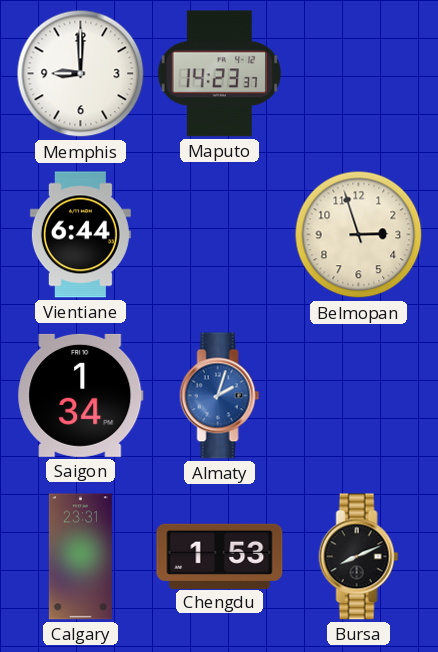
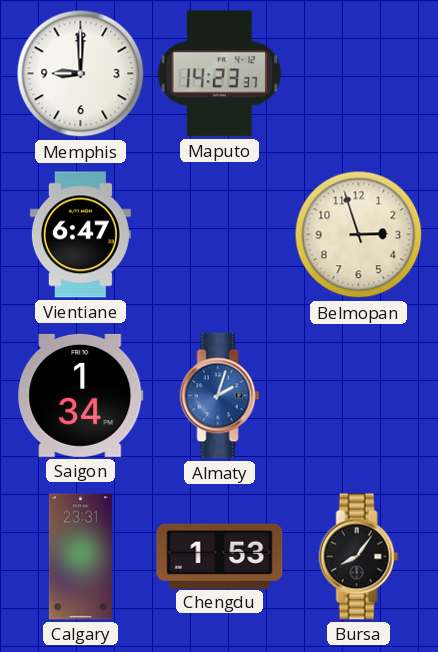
Vientiane: 6:44 -> 6:47
Bursa: 8:11 -> 8:06
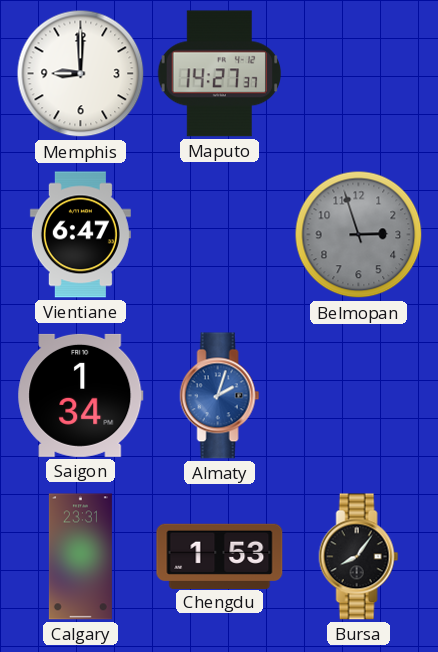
Maputo: 14:23 -> 14:27
Belmopan dial: cream -> grey
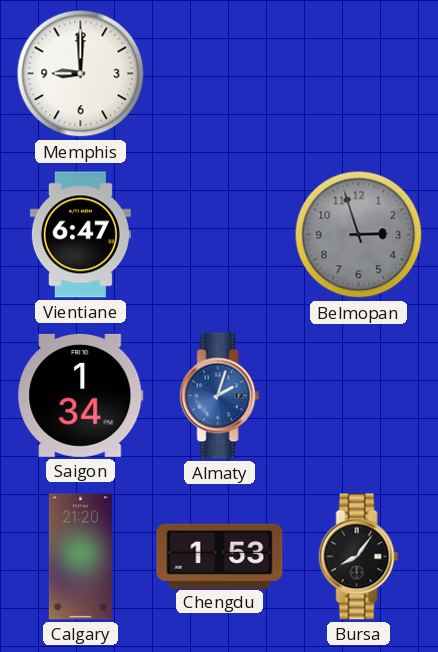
Maputo: 14:27 -> none
Calgary: 23:31 -> 21:20
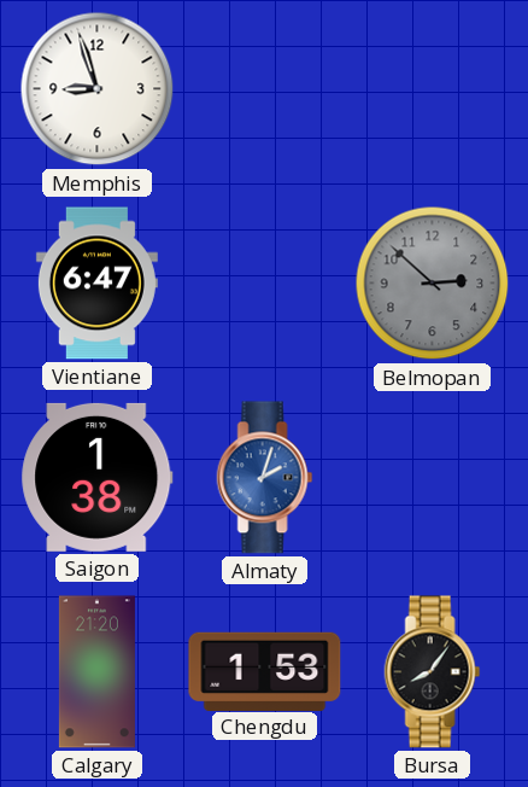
Memphis: 9:00 -> 8:57
Belmopan: 2:57 -> 2:52
Saigon: 1:34 -> 1:38
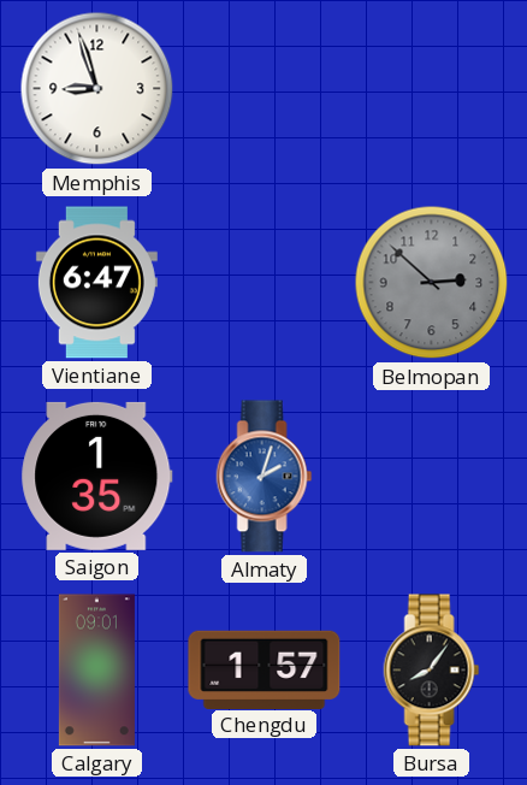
Saigon: 1:38 -> 1:35
Calgary: 21:20 -> 09:01
Chengdu: 1:53 -> 1:57
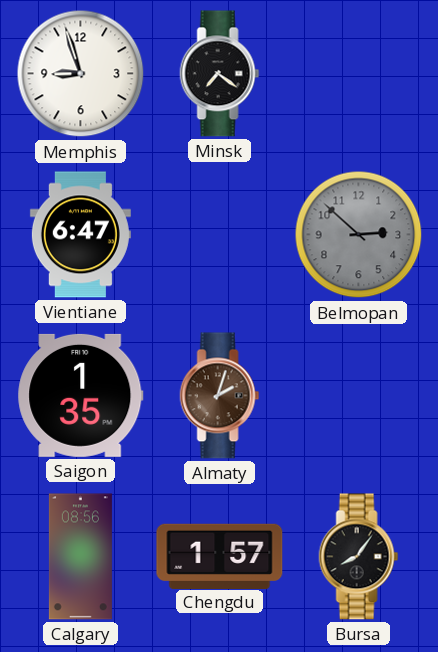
Minsk: none -> 7:21
Almaty dial: blue -> brown
Calgary: 09:01 -> 08:56
